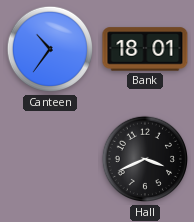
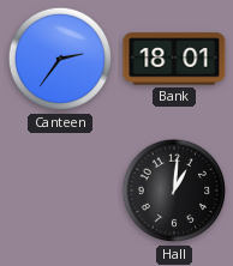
Canteen: 10:36 -> 2:36
Hall: 3:41 -> 1:01
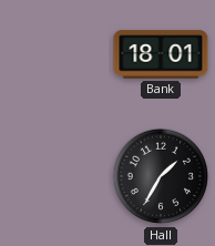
Canteen: 2:36 -> none
Hall: 1:01 -> 1:35
